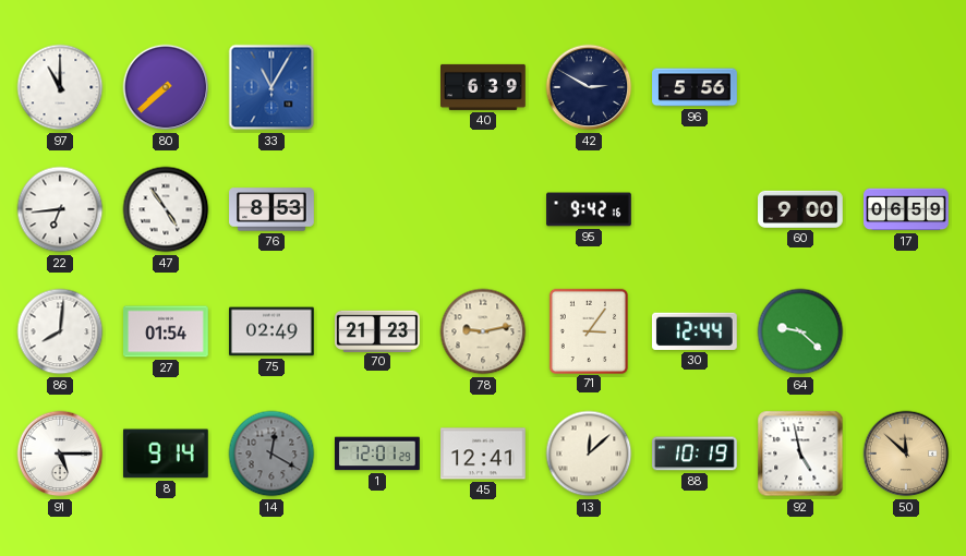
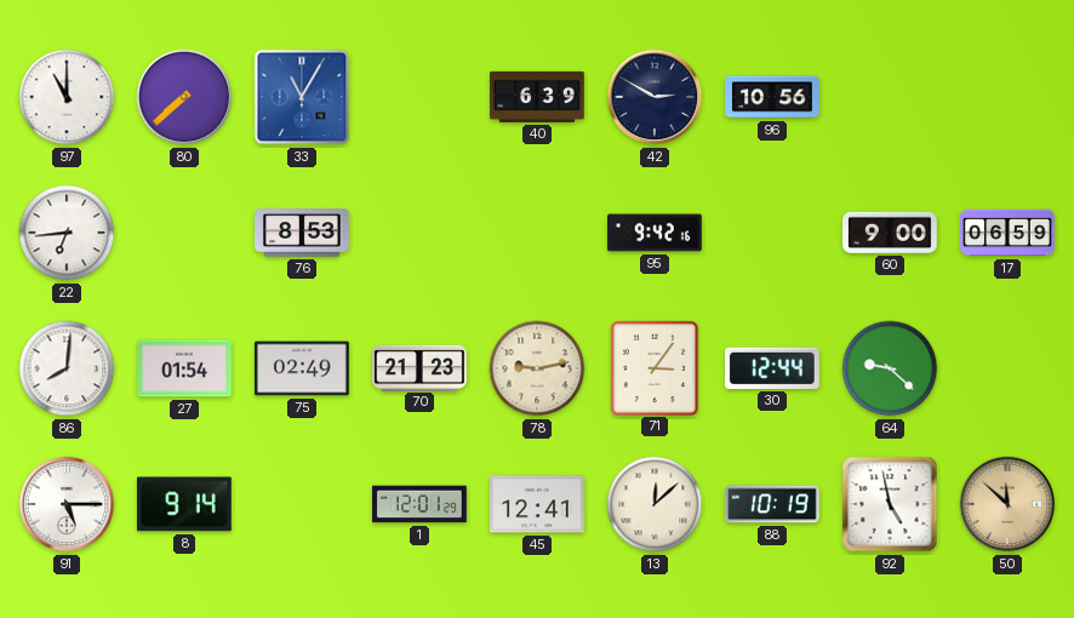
96: 5:56 -> 10:56
47: 4:54 -> none
14: 12:20 -> none
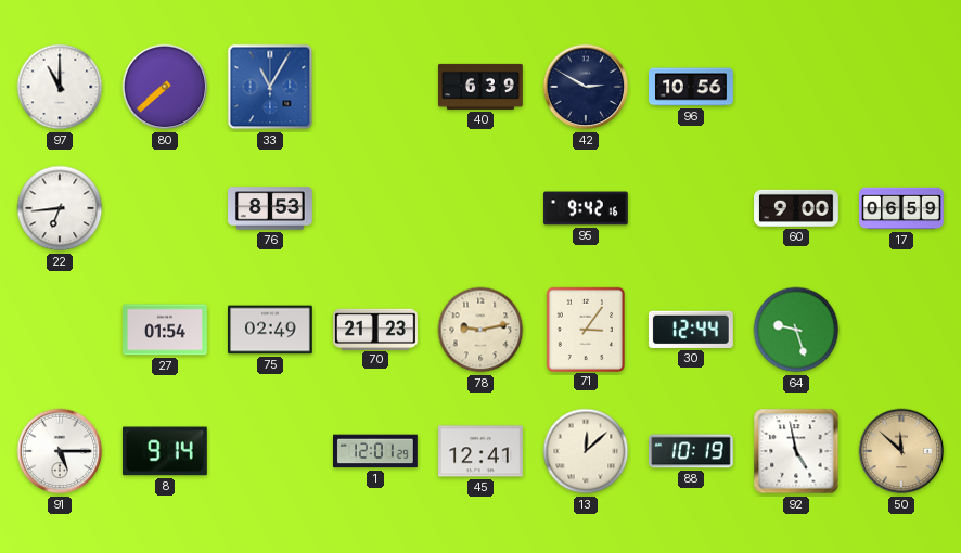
86: 8:01 -> none
64: 9:22 -> 9:27
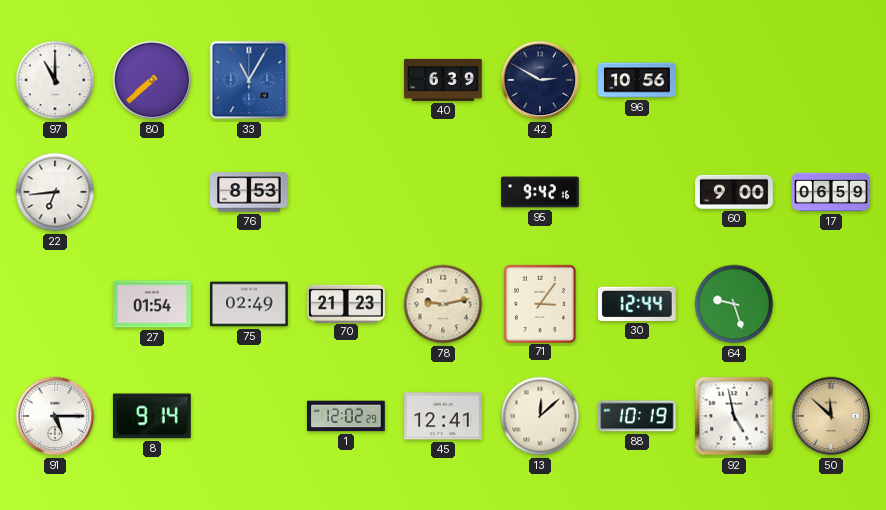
1: 12:01 -> 12:02
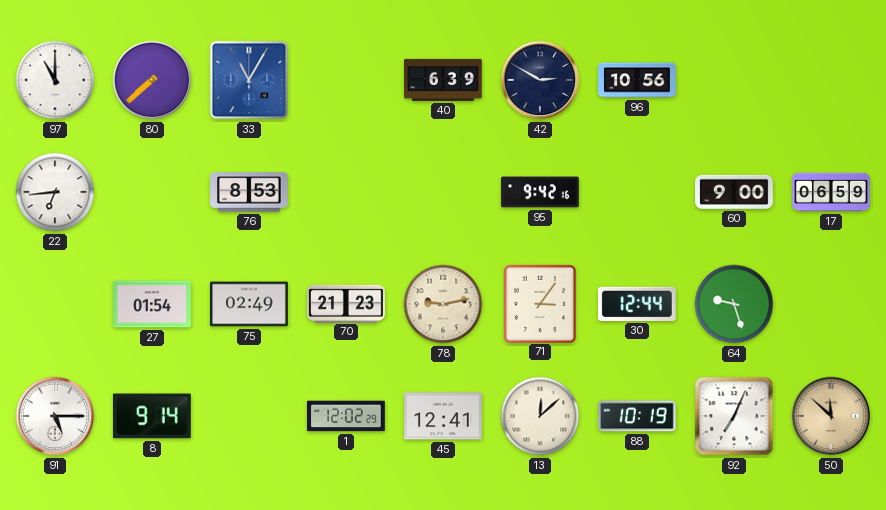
92: 4:58 -> 7:04
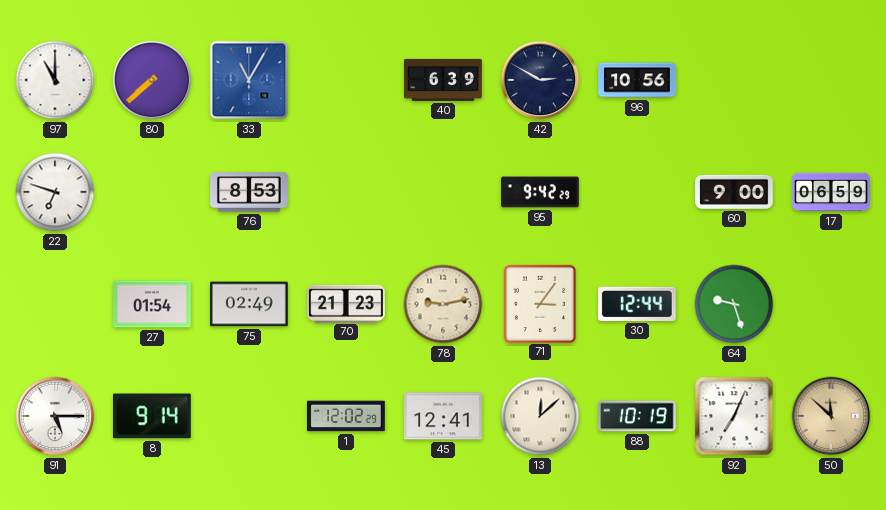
22: 6:44 -> 6:48
95: 9:42:16 -> 9:42:29
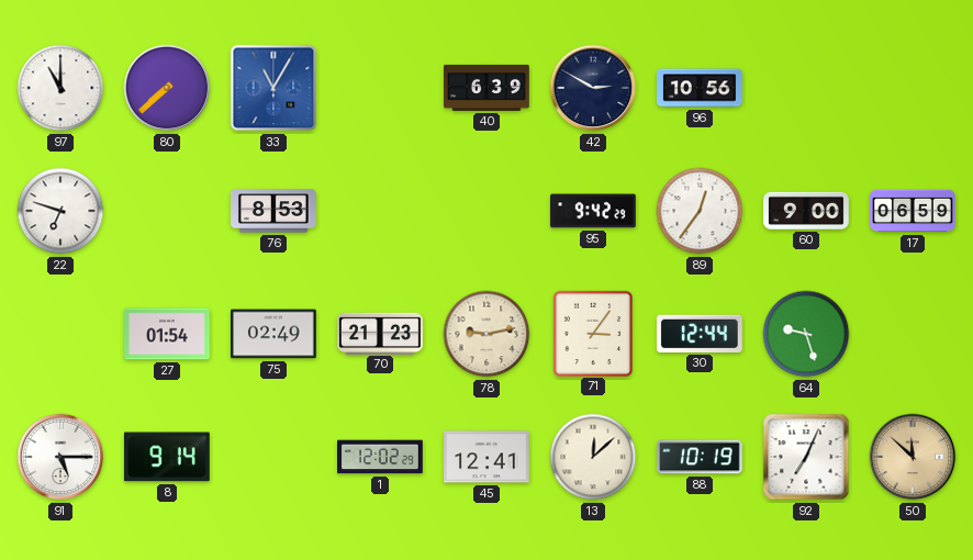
89: none -> 12:36
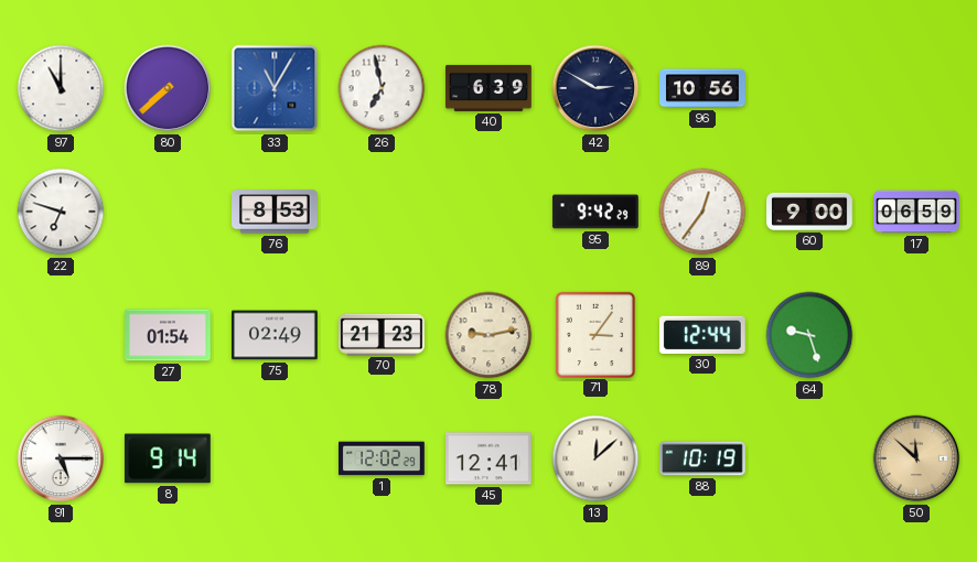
26: none -> 6:58
92: 7:04 -> none
